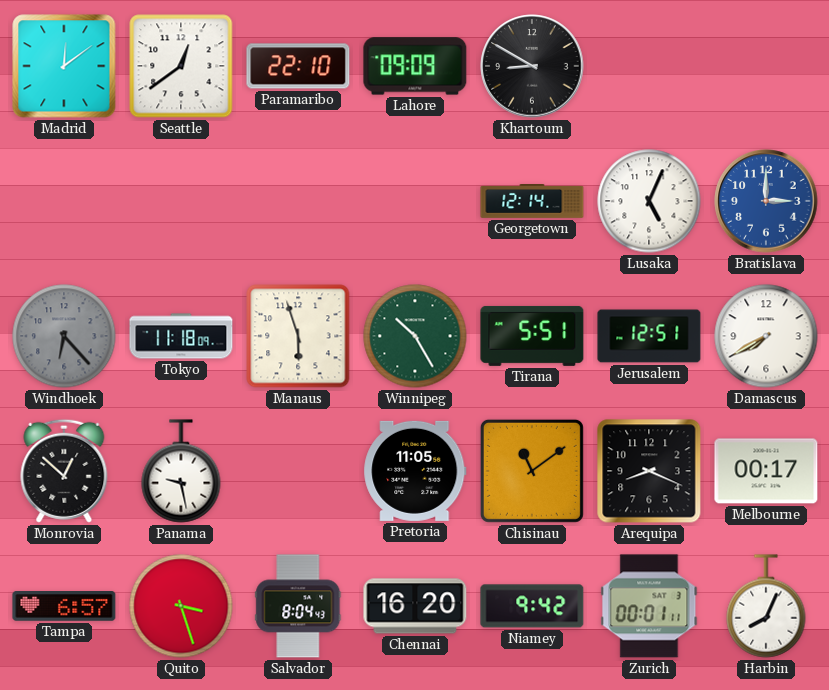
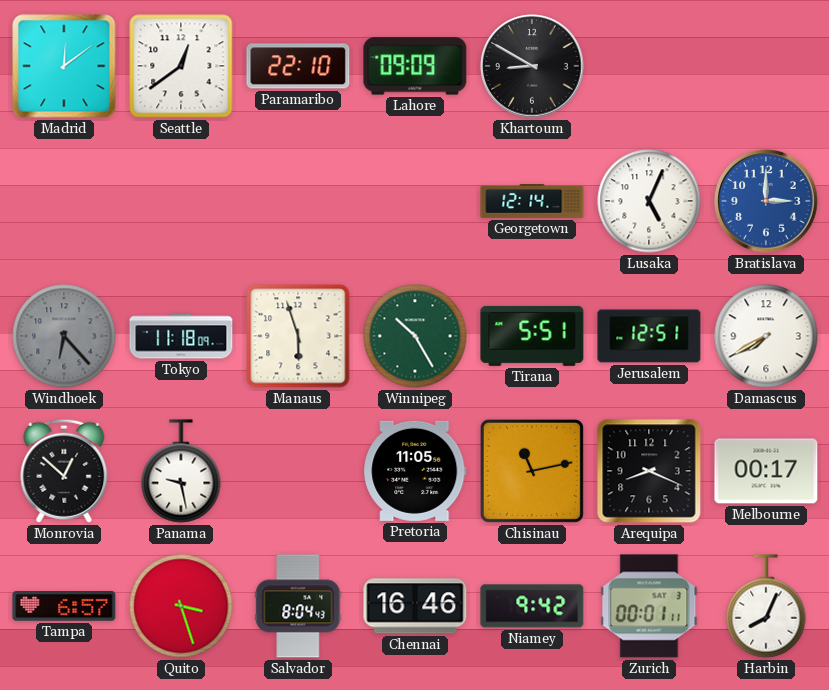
Chisinau: 11:09 -> 11:13
Chennai: 16:20 -> 16:46
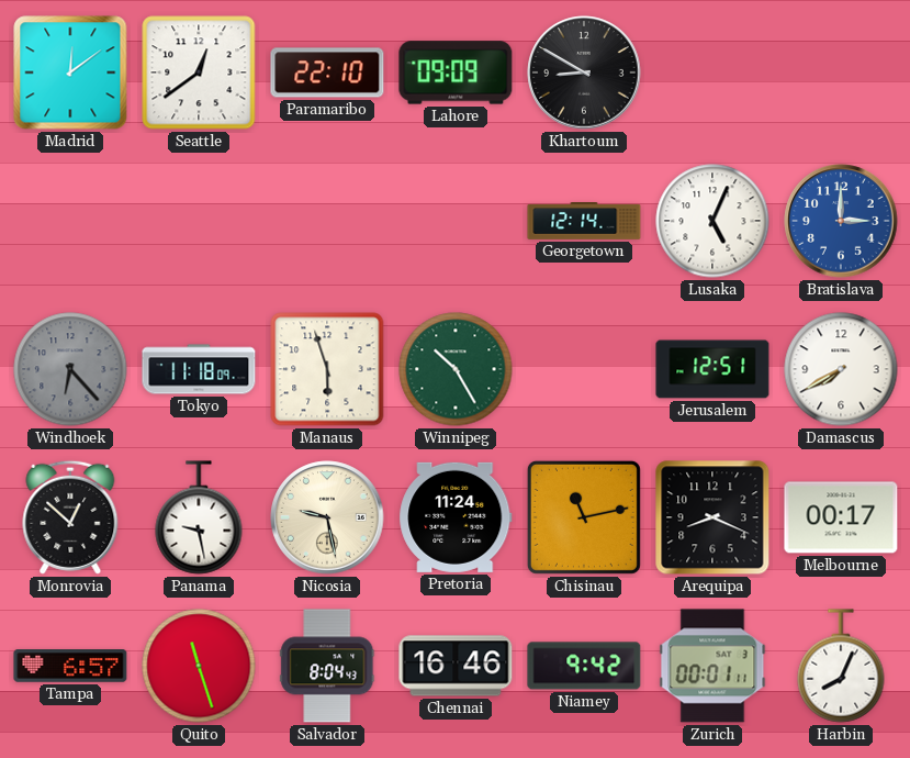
Tirana: 5:51 -> none
Nicosia: none -> 9:28
Pretoria: 11:05 -> 11:24
Quito: 3:27 -> 11:27
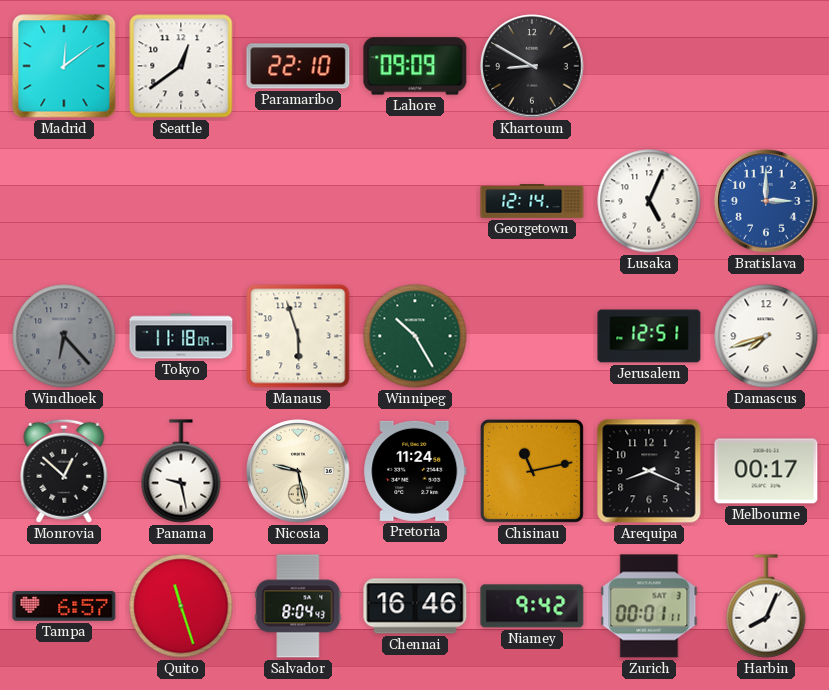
Damascus: 7:40 -> 7:42
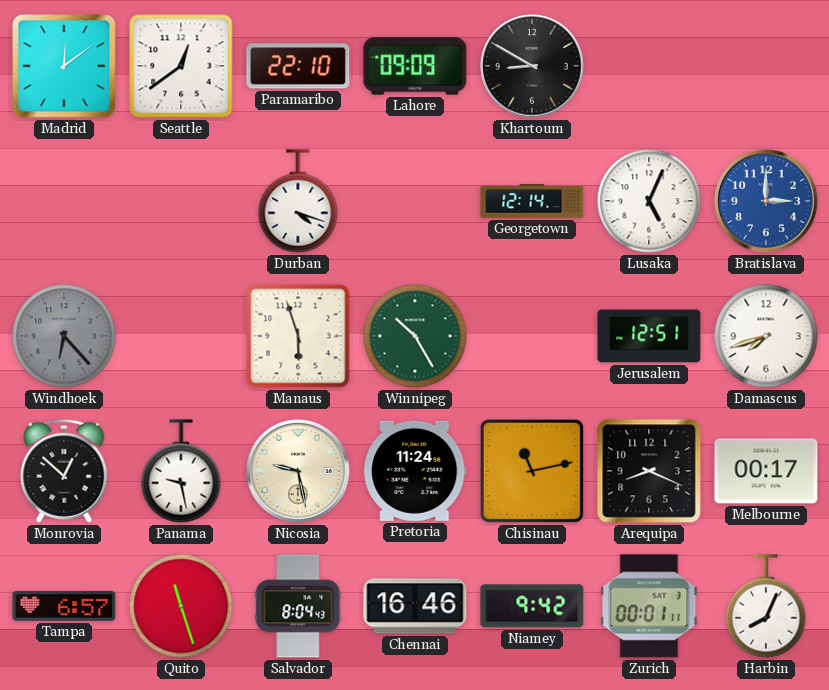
Durban: none -> 4:18
Tokyo: 11:18 -> none
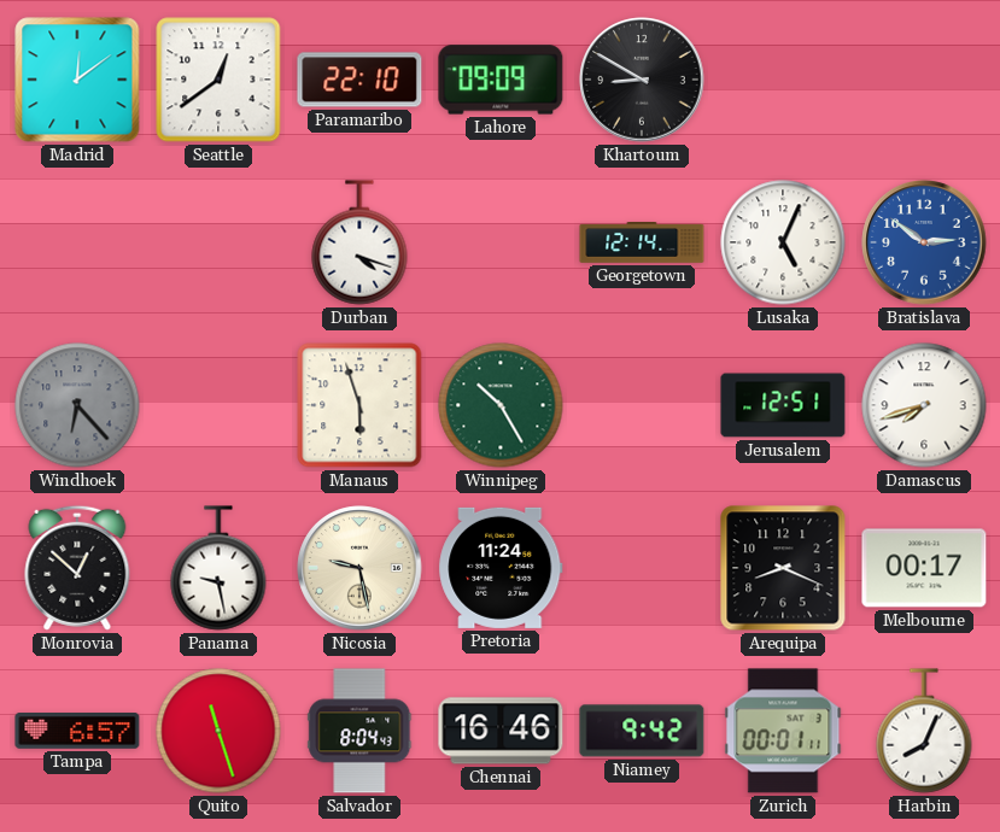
Bratislava: 3:00 -> 2:51
Chisinau: 11:13 -> none
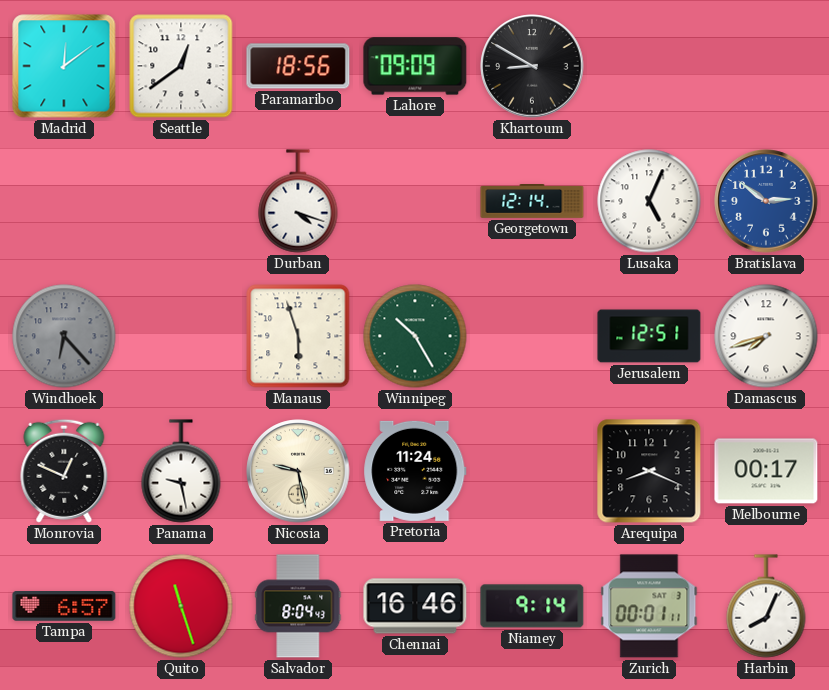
Paramaribo: 22:10 -> 18:56
Monrovia: 12:52 -> 12:49
Niamey: 9:42 -> 9:14
